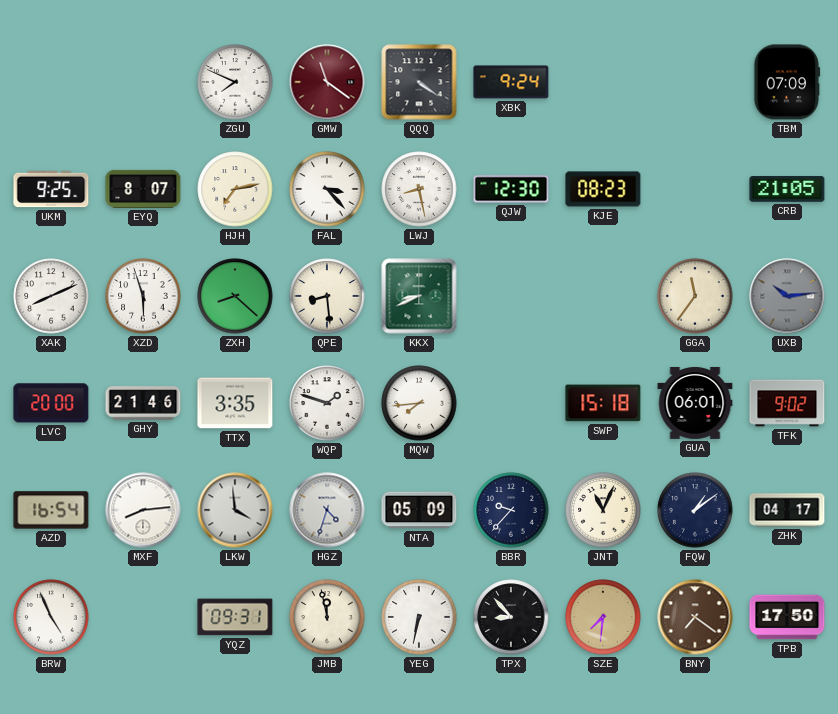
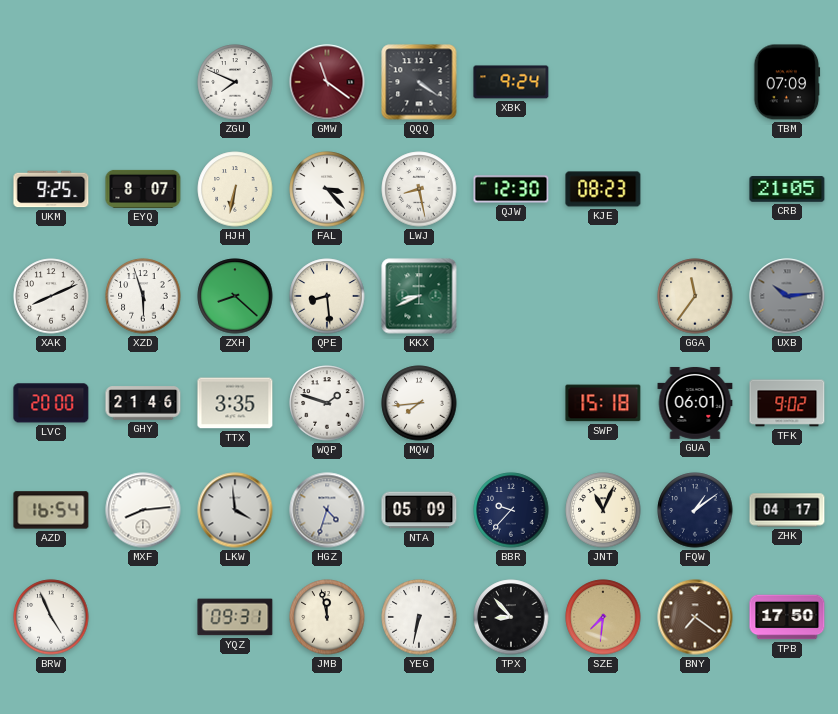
HJH: 7:13 -> 6:32
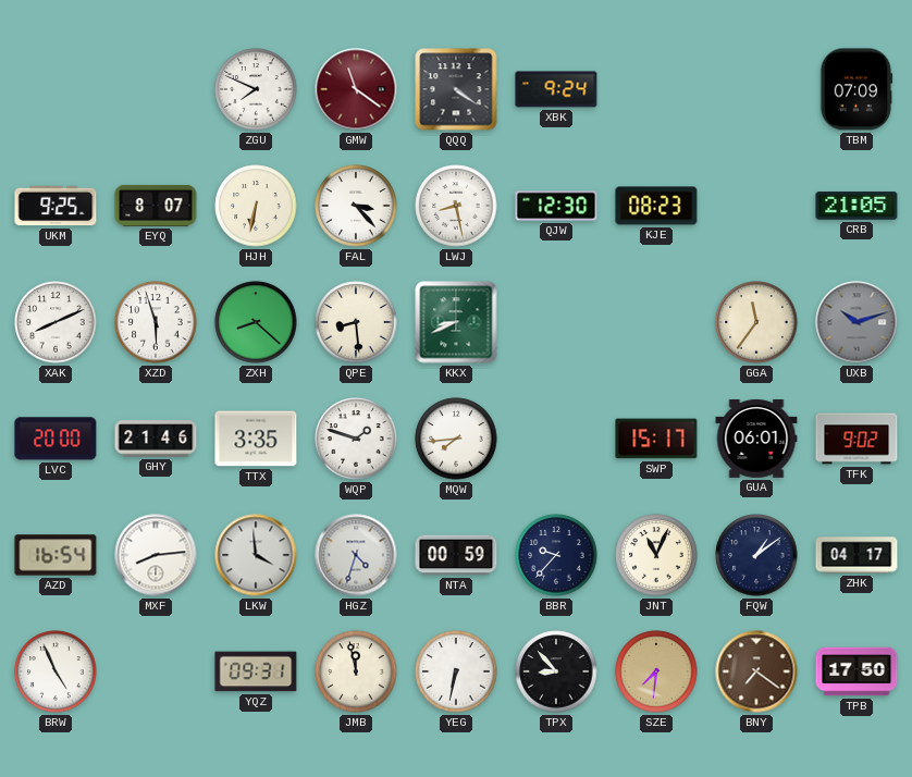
UXB: 10:14 -> 10:12
SWP: 15:18 -> 15:17
NTA: 05:09 -> 00:59
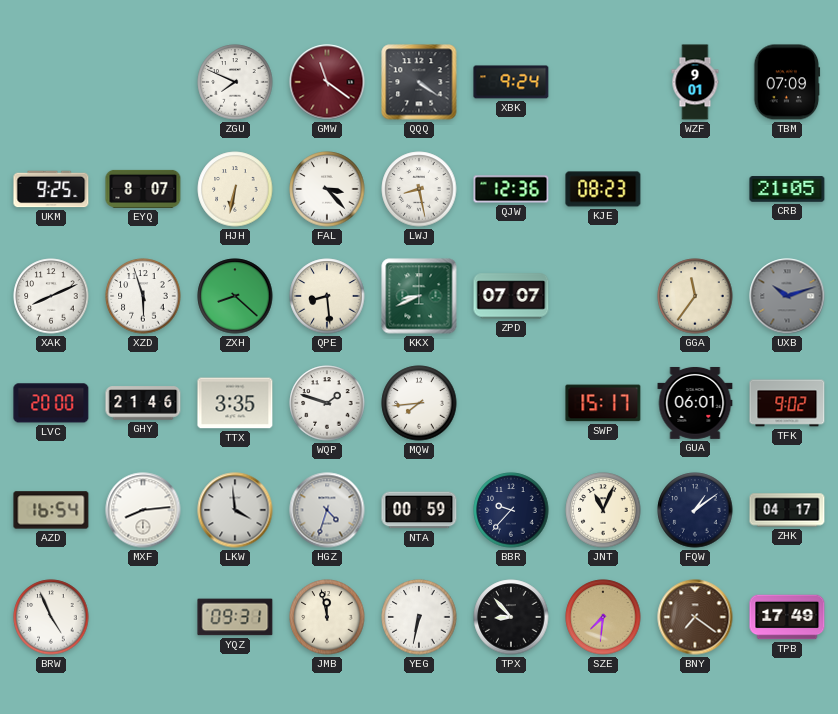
WZF: none -> 9:01
QJW: 12:30 -> 12:36
ZPD: none -> 07:07
TPB: 17:50 -> 17:49
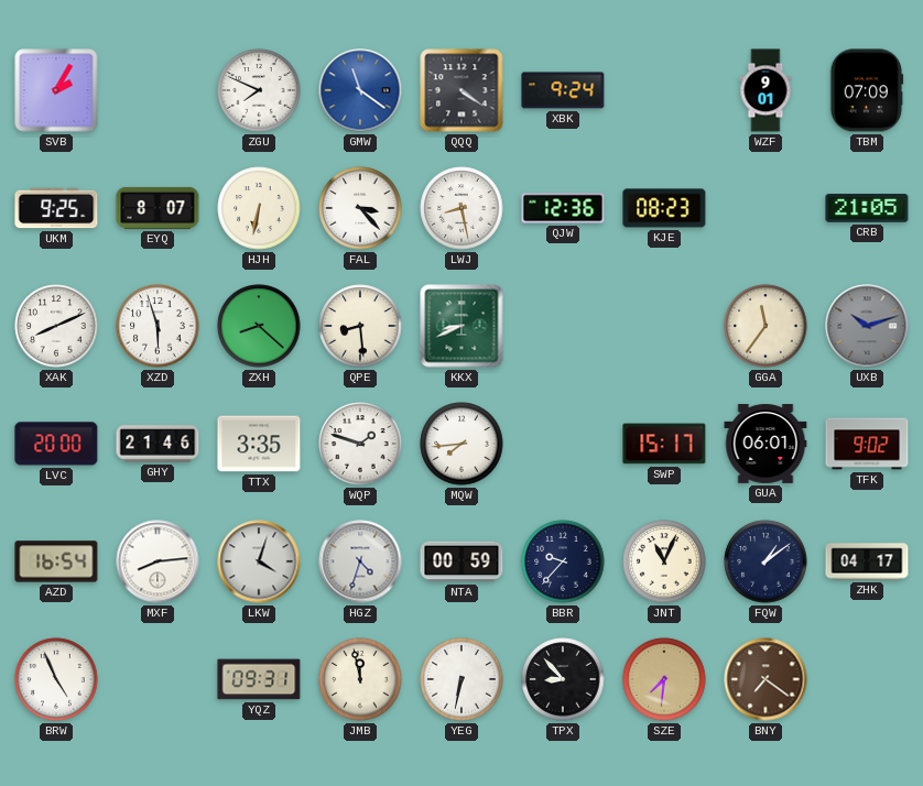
SVB: none -> 2:05
GMW dial: burgundy -> blue
ZPD: 07:07 -> none
LKW: 3:59 -> 4:03
TPB: 17:49 -> none
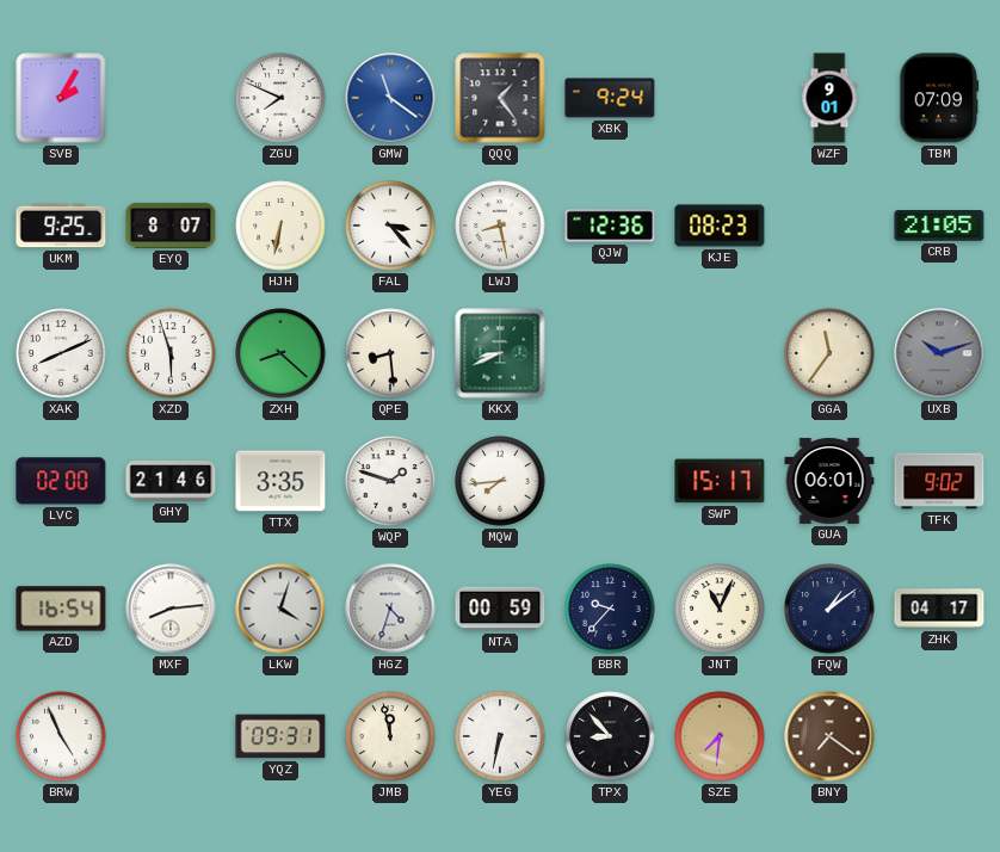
QQQ: 4:21 -> 1:24
LVC: 20:00 -> 02:00
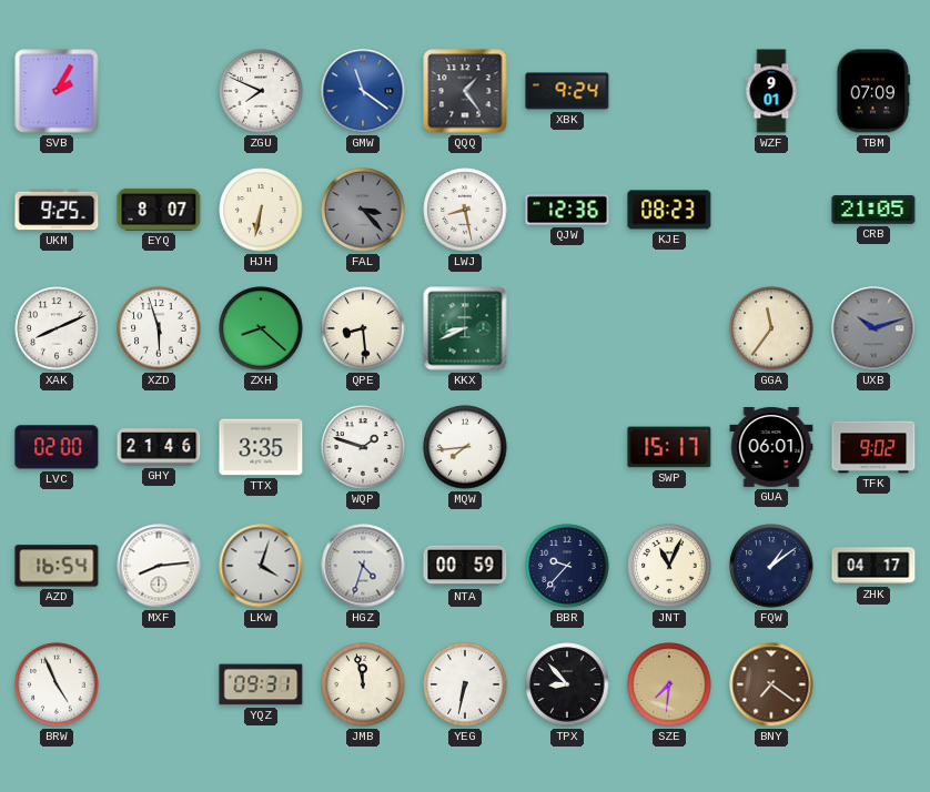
FAL dial: white -> grey
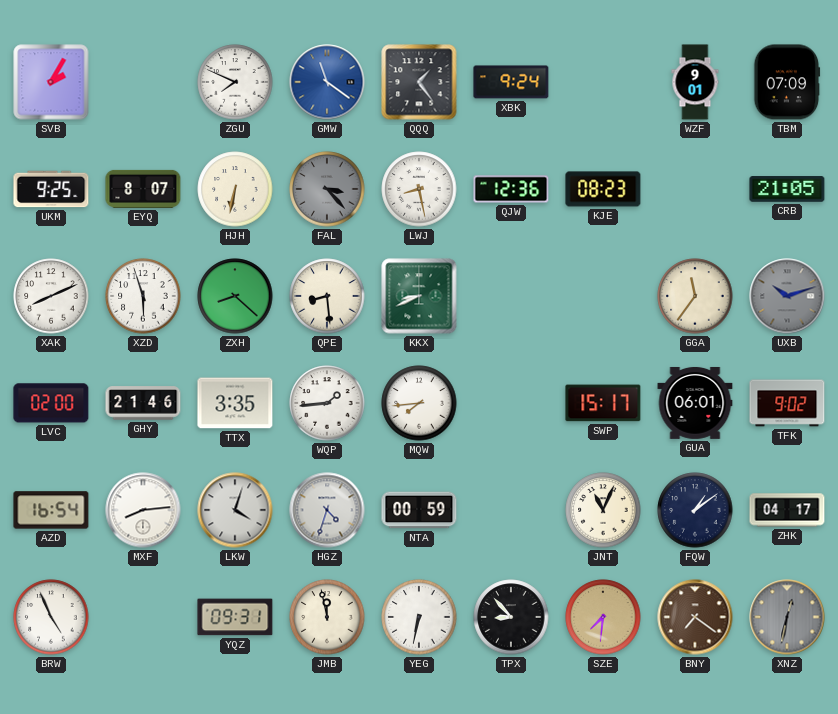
WQP: 1:48 -> 1:44
BBR: 9:37 -> none
XNZ: none -> 12:32
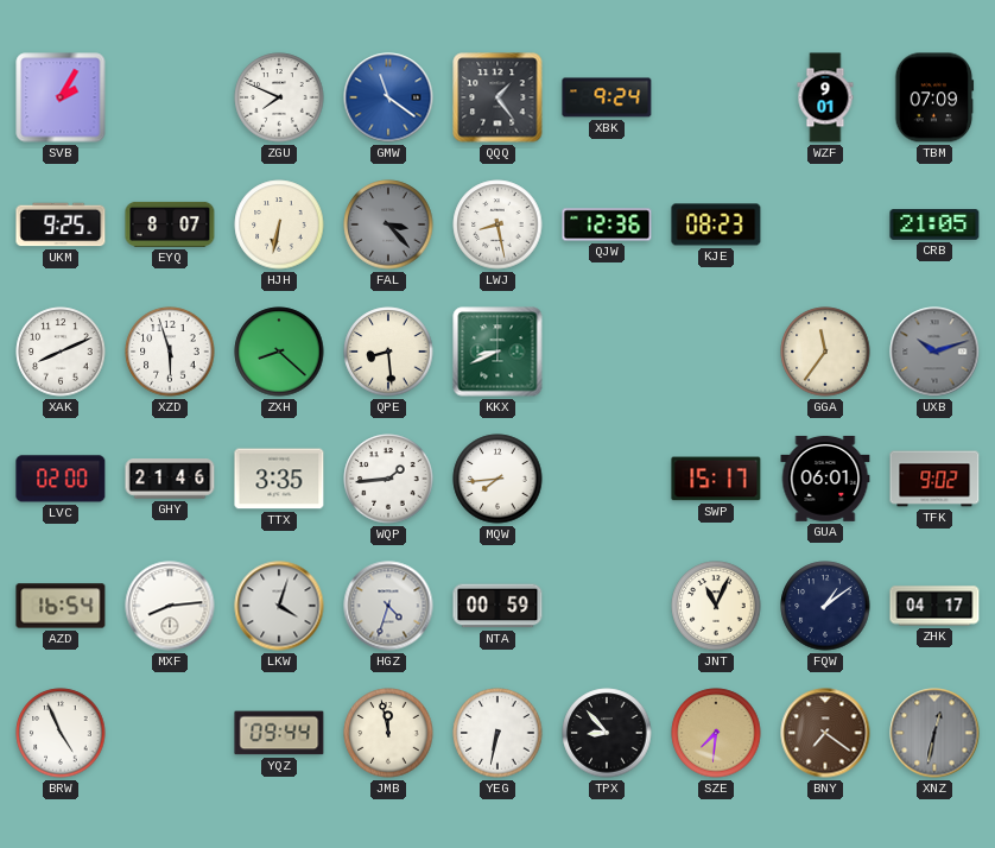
YQZ: 09:31 -> 09:44
